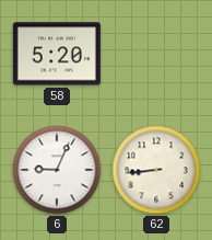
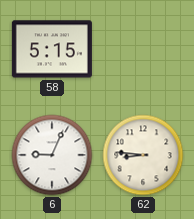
58: 5:20 -> 5:15
62: 8:44 -> 8:46
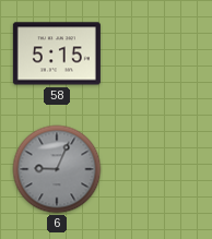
6 dial: white -> grey
62: 8:46 -> none
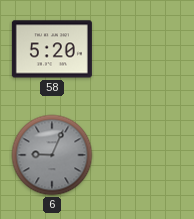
58: 5:15 -> 5:20
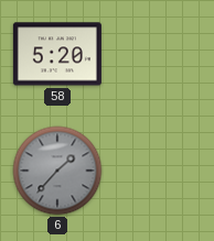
6: 9:04 -> 1:37
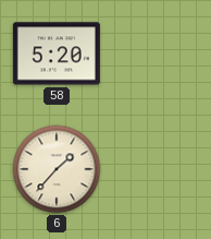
6 dial: grey -> cream
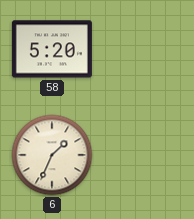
6: 1:37 -> 1:34
